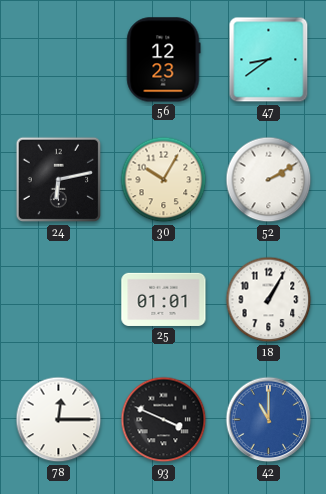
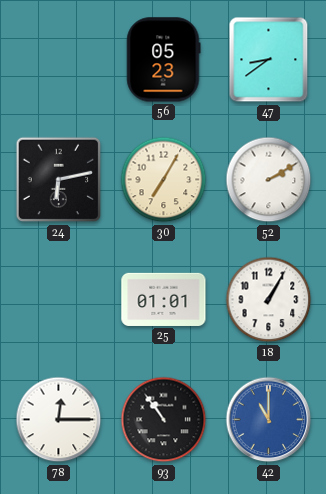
56: 12:23 -> 05:23
30: 10:05 -> 7:05
93: 3:49 -> 10:54
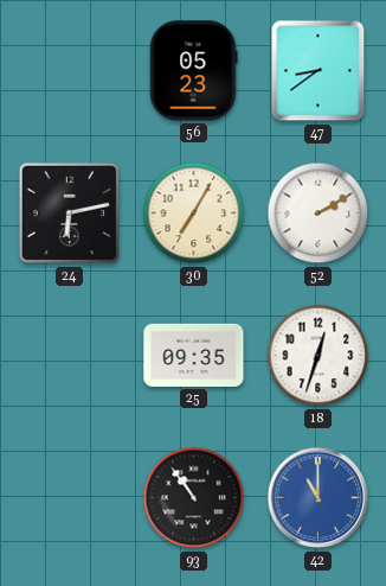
25: 01:01 -> 09:35
18: 1:05 -> 12:33
78: 12:15 -> none
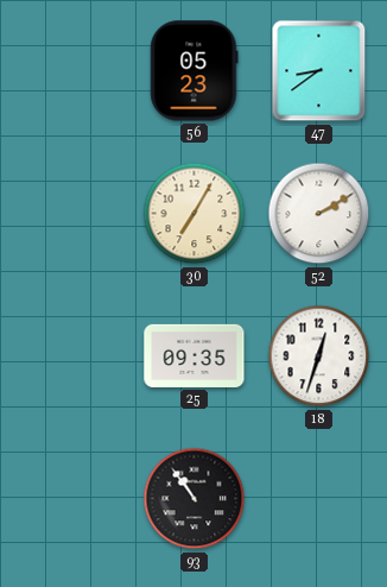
24: 6:13 -> none
42: 11:00 -> none
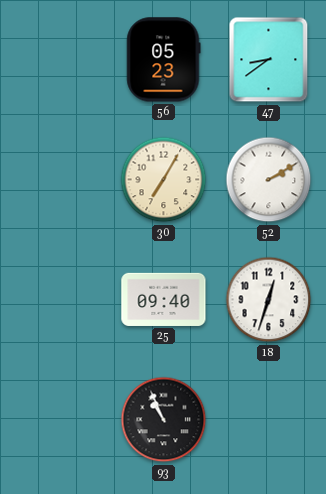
25: 09:35 -> 09:40
93: 10:54 -> 10:56
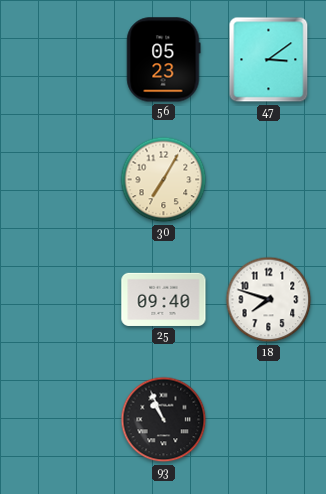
47: 8:39 -> 3:09
52: 2:10 -> none
18: 12:33 -> 7:48
